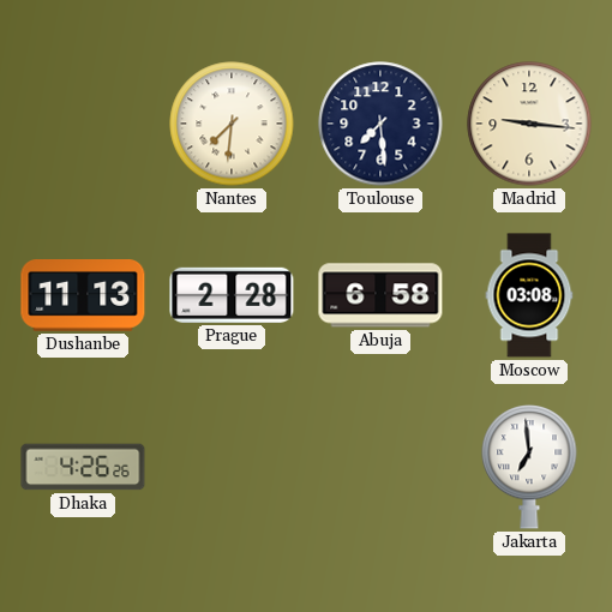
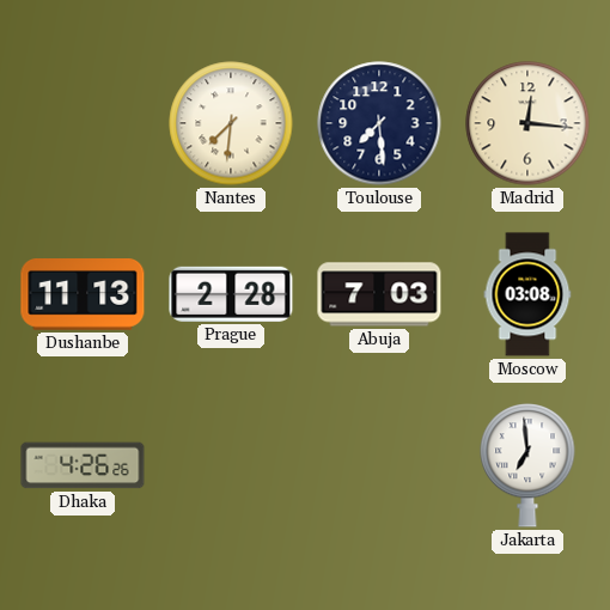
Madrid: 9:16 -> 12:16
Abuja: 6:58 -> 7:03
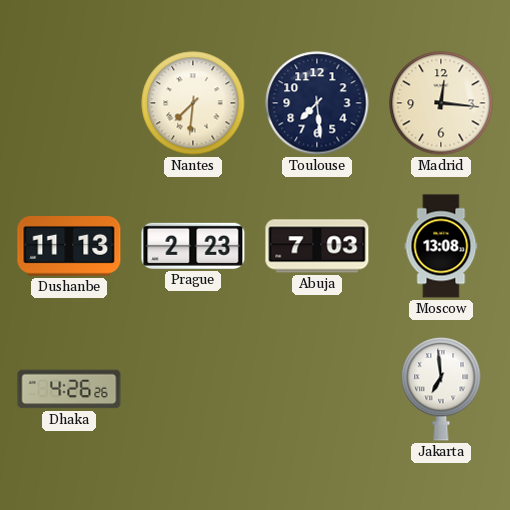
Prague: 2:28 -> 2:23
Moscow: 03:08 -> 13:08
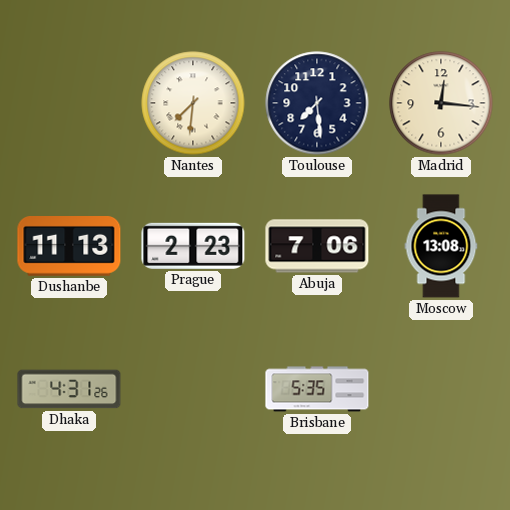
Abuja: 7:03 -> 7:06
Dhaka: 4:26 -> 4:31
Brisbane: none -> 5:35
Jakarta: 6:59 -> none
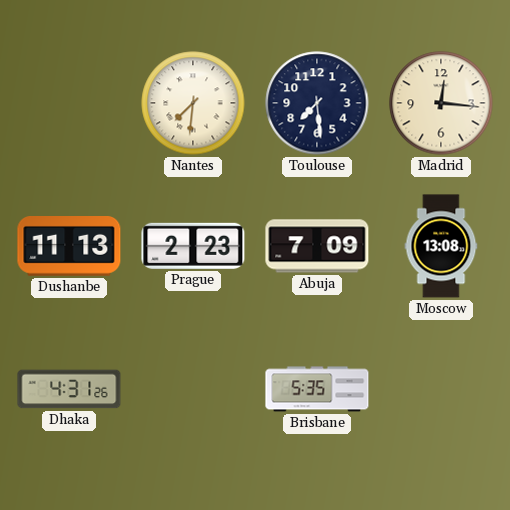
Abuja: 7:06 -> 7:09
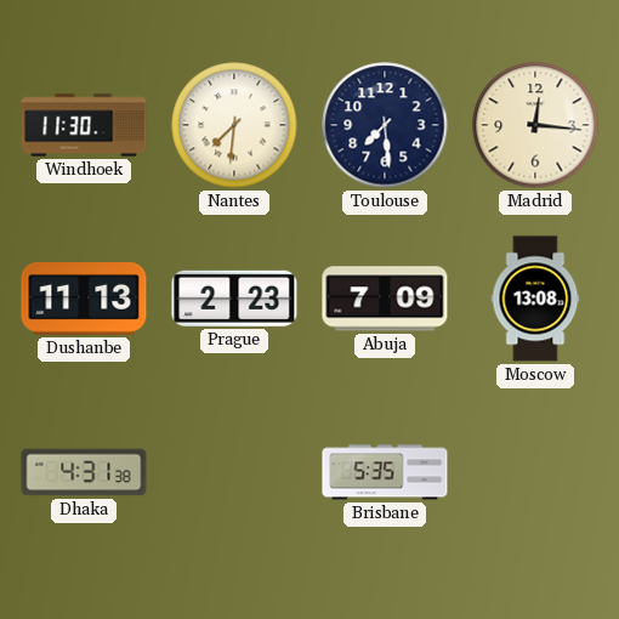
Windhoek: none -> 11:30
Dhaka: 4:31:26 -> 4:31:38
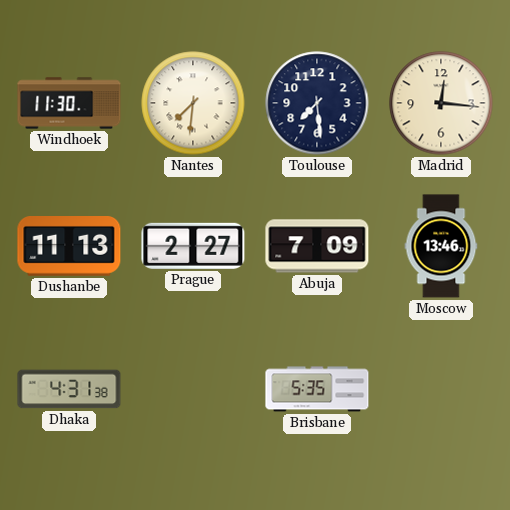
Prague: 2:23 -> 2:27
Moscow: 13:08 -> 13:46
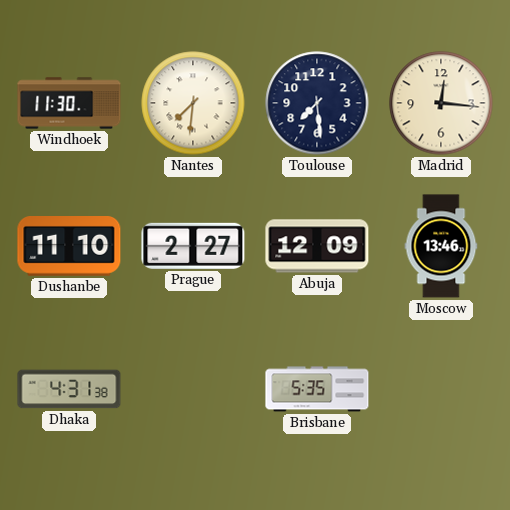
Dushanbe: 11:13 -> 11:10
Abuja: 7:09 -> 12:09
